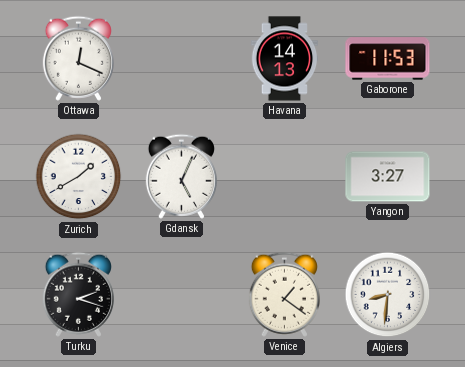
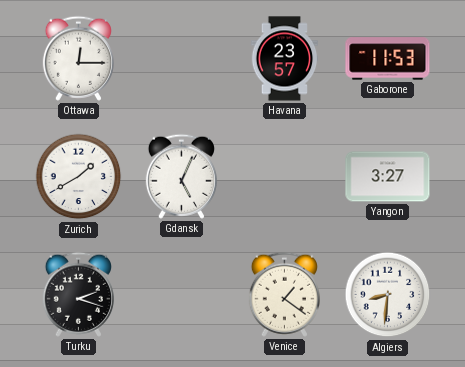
Ottawa: 12:19 -> 12:15
Havana: 14:13 -> 23:57
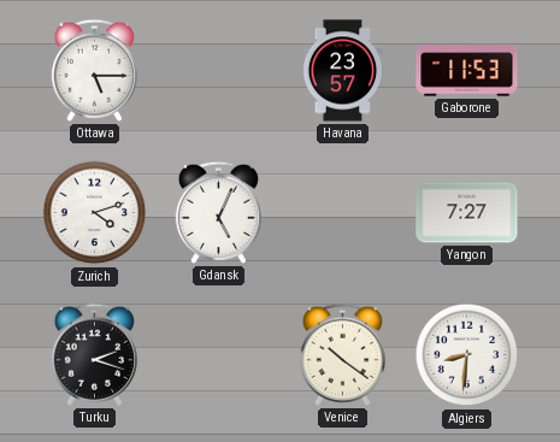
Ottawa: 12:15 -> 5:15
Zurich: 1:40 -> 4:12
Yangon: 3:27 -> 7:27
Venice: 1:21 -> 10:21
